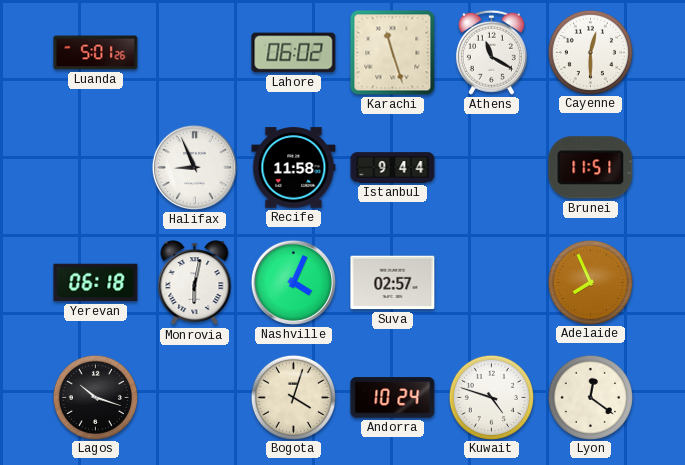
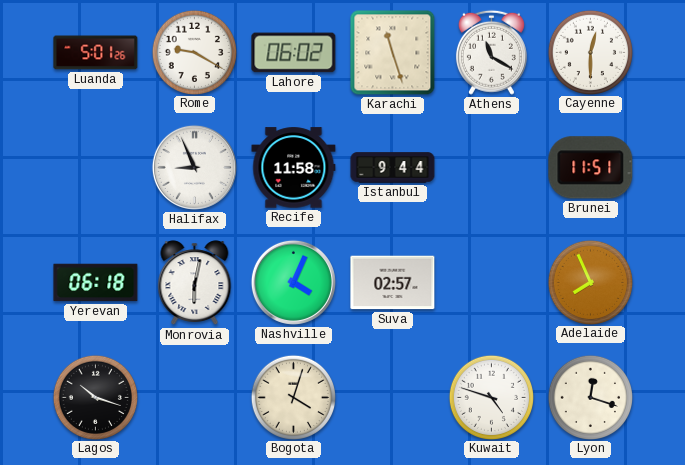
Rome: none -> 9:20
Andorra: 10:24 -> none
Lyon: 12:21 -> 12:18
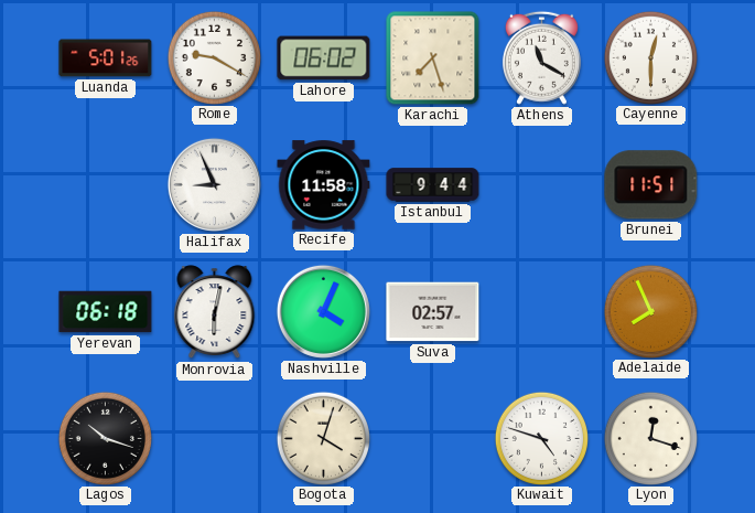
Karachi: 11:27 -> 7:27
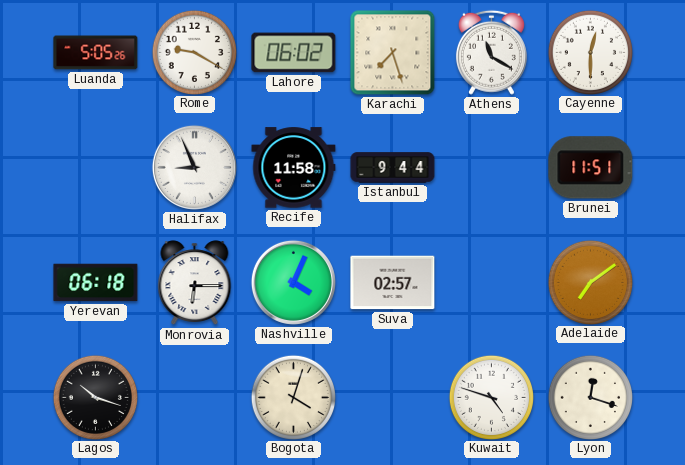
Luanda: 5:01 -> 5:05
Monrovia: 6:02 -> 6:15
Adelaide: 7:56 -> 7:09
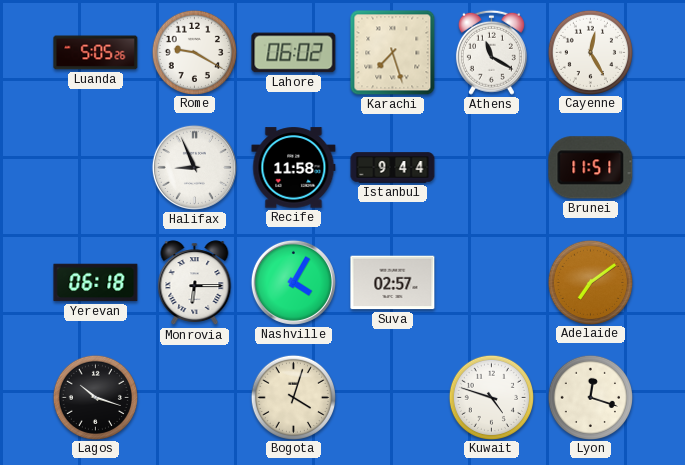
Cayenne: 12:30 -> 12:25
Nashville: 4:04 -> 4:05
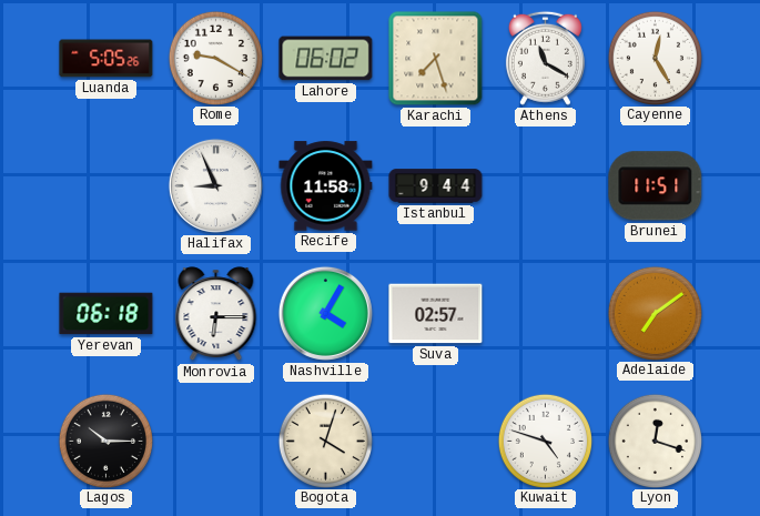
Lagos: 10:18 -> 10:15
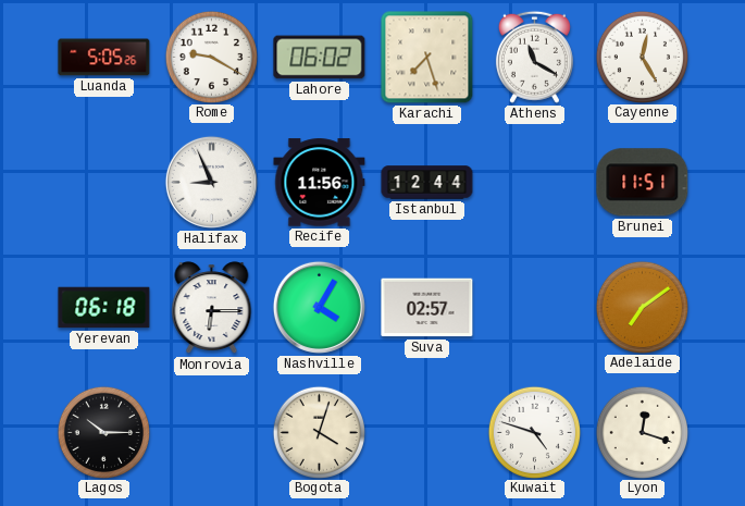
Recife: 11:58 -> 11:56
Istanbul: 9:44 -> 12:44
